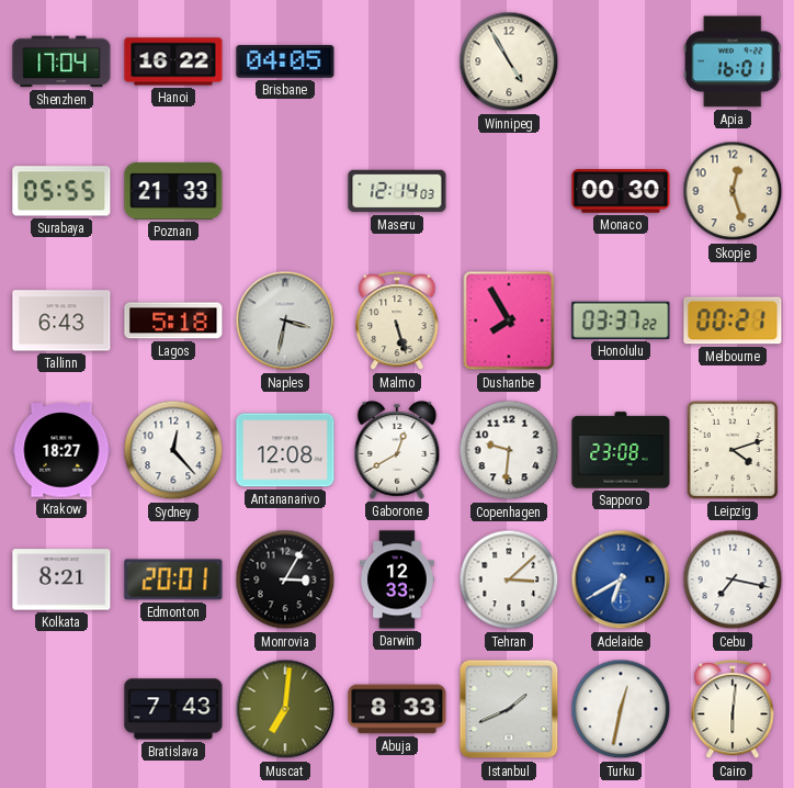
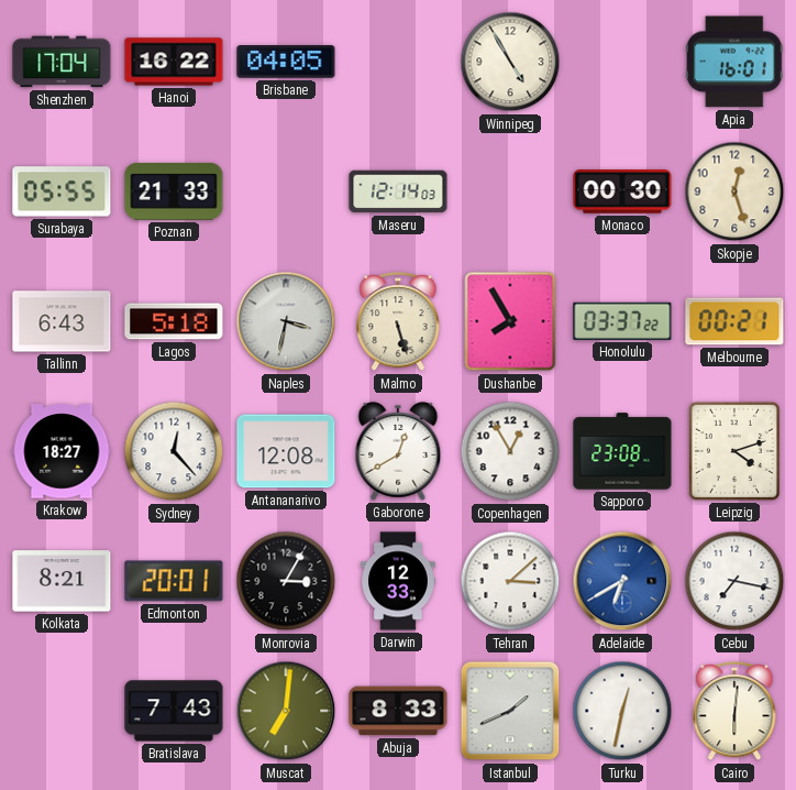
Copenhagen: 9:31 -> 12:55
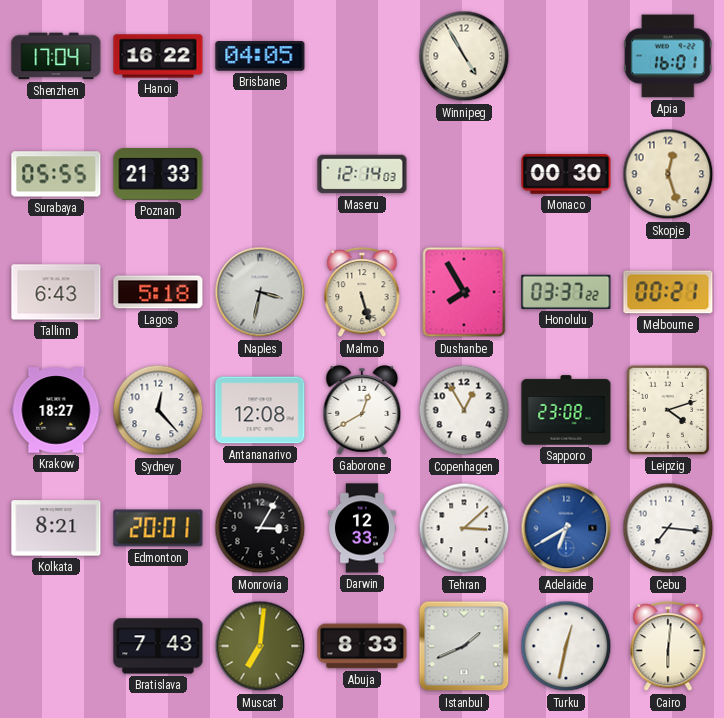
Cebu: 7:17 -> 7:16
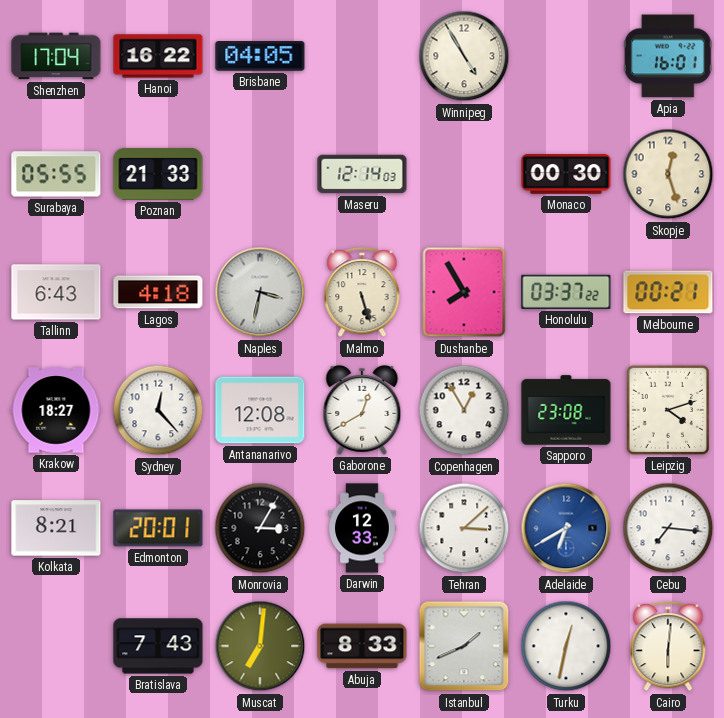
Lagos: 5:18 -> 4:18
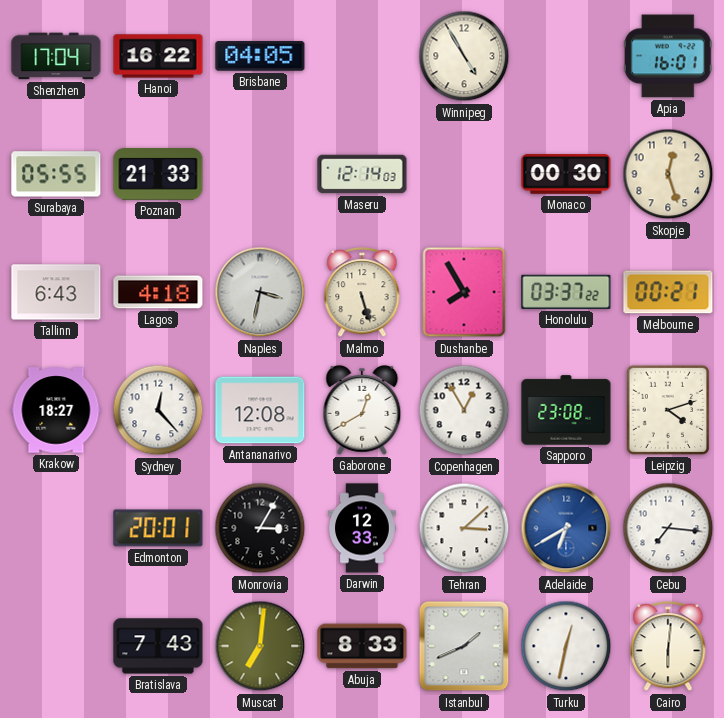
Kolkata: 8:21 -> none
